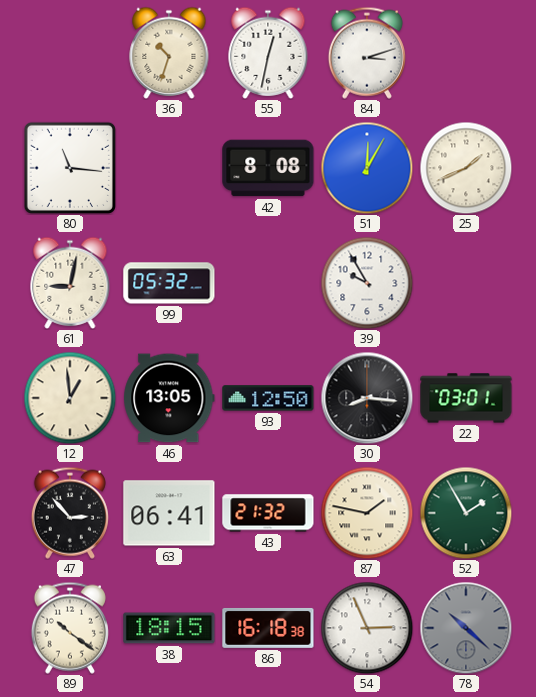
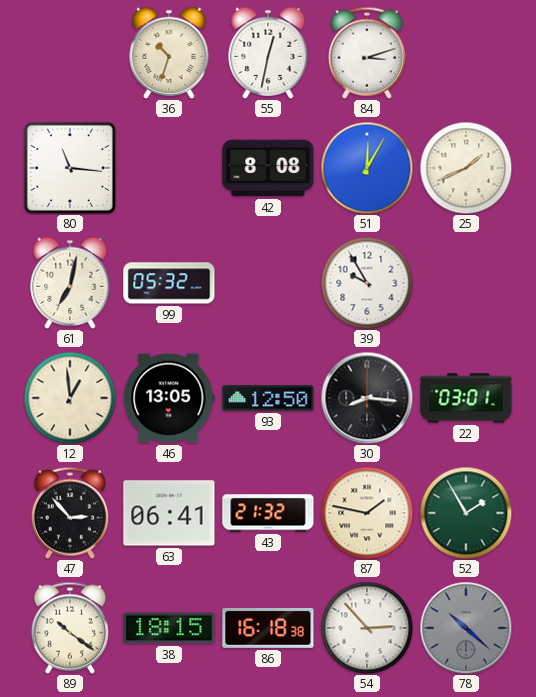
61: 9:02 -> 7:02
54: 2:56 -> 2:53
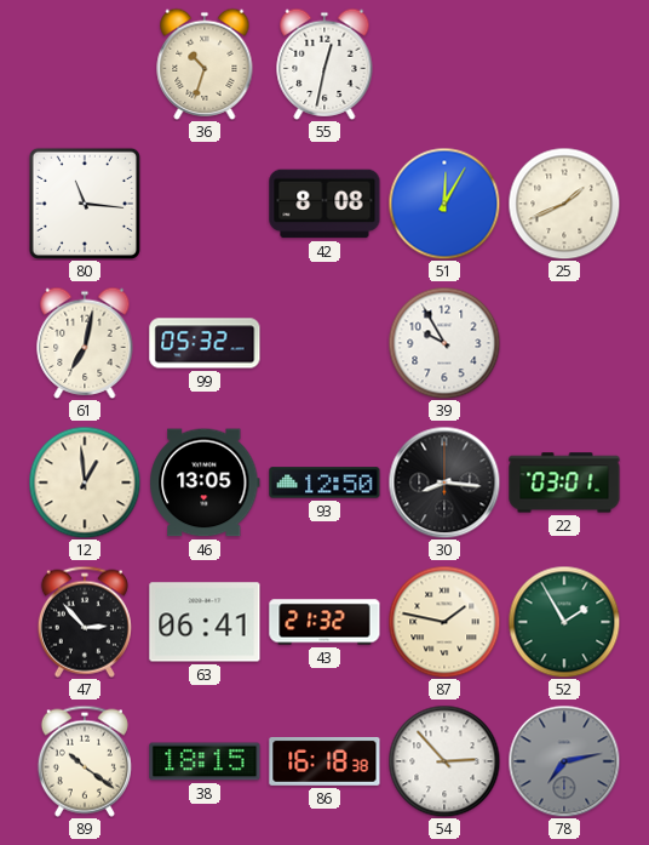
84: 3:12 -> none
78: 10:22 -> 7:13
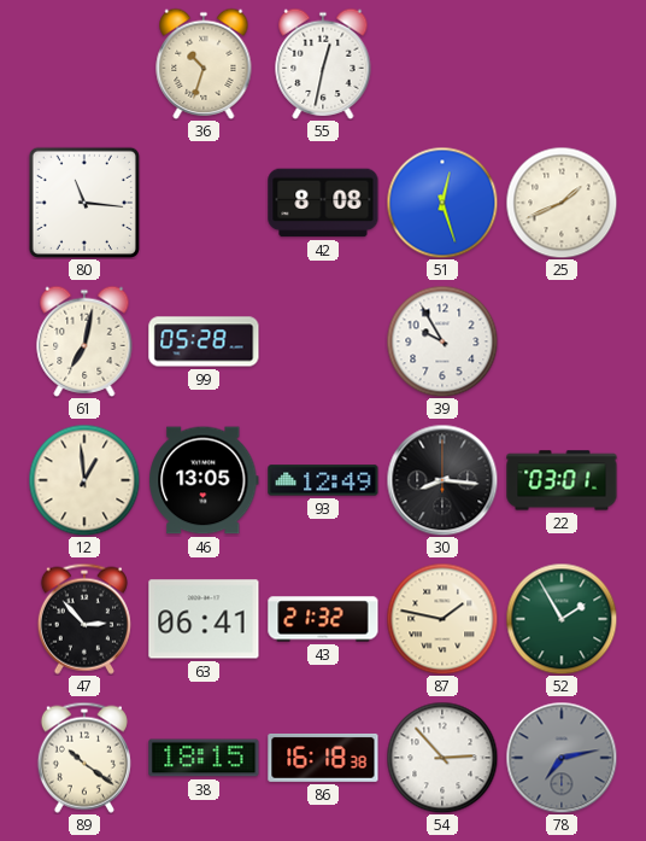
51: 12:05 -> 12:27
99: 05:32 -> 05:28
93: 12:50 -> 12:49
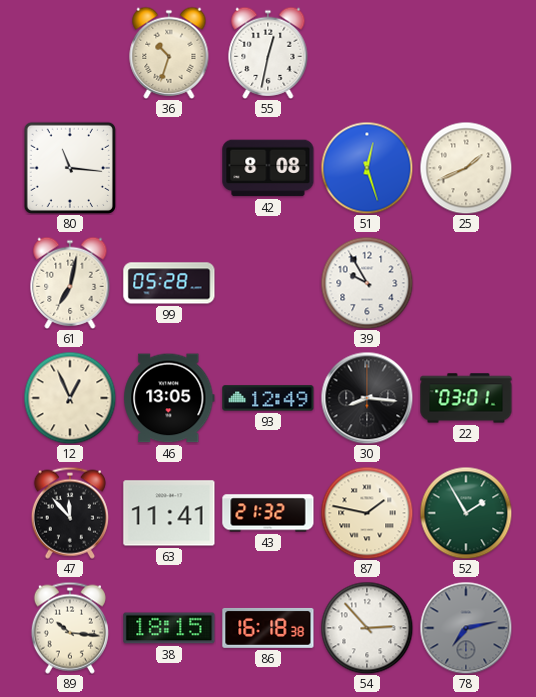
12: 12:59 -> 12:56
47: 2:53 -> 11:53
63: 06:41 -> 11:41
89: 10:21 -> 10:16
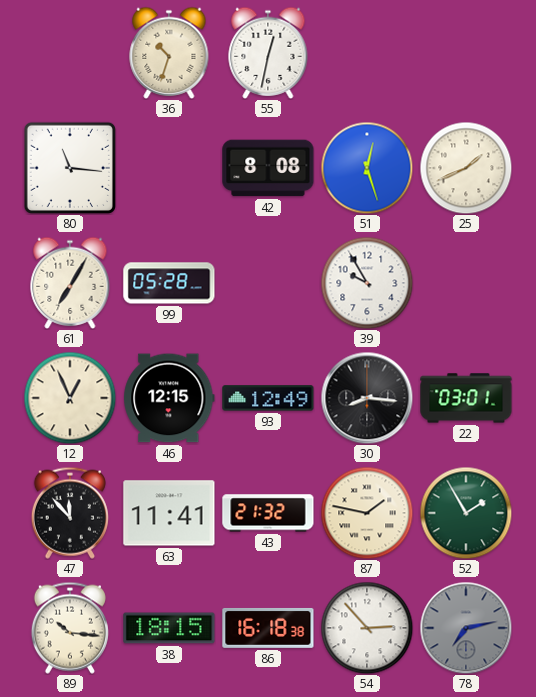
61: 7:02 -> 7:05
46: 13:05 -> 12:15
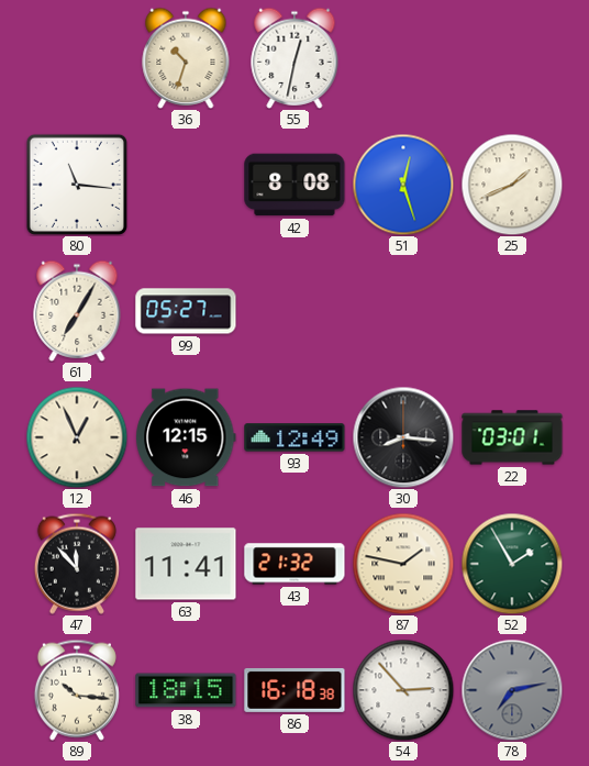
99: 05:28 -> 05:27
39: 9:55 -> none
